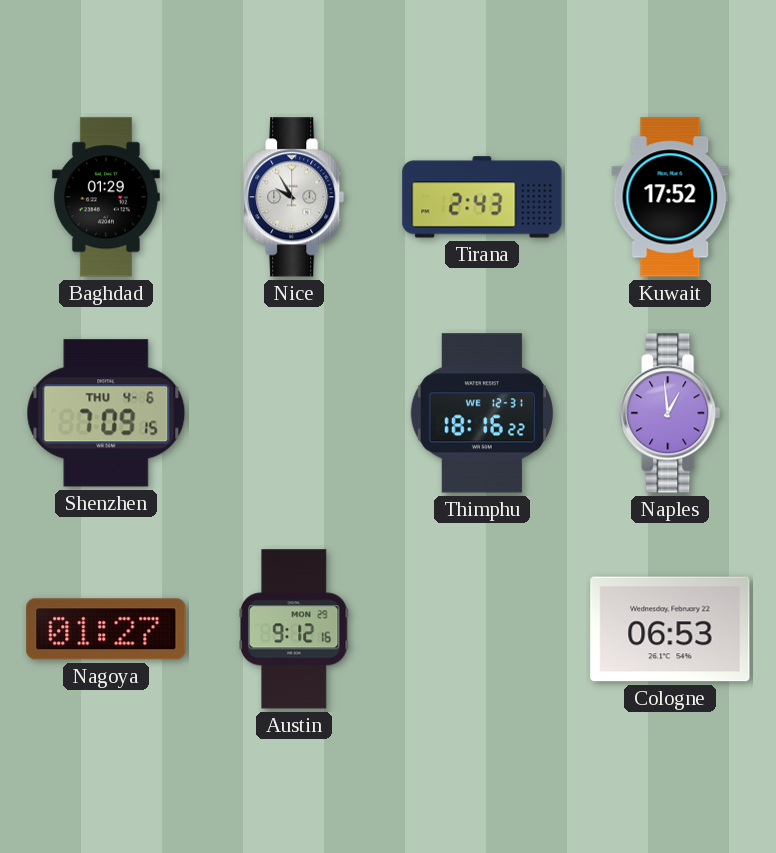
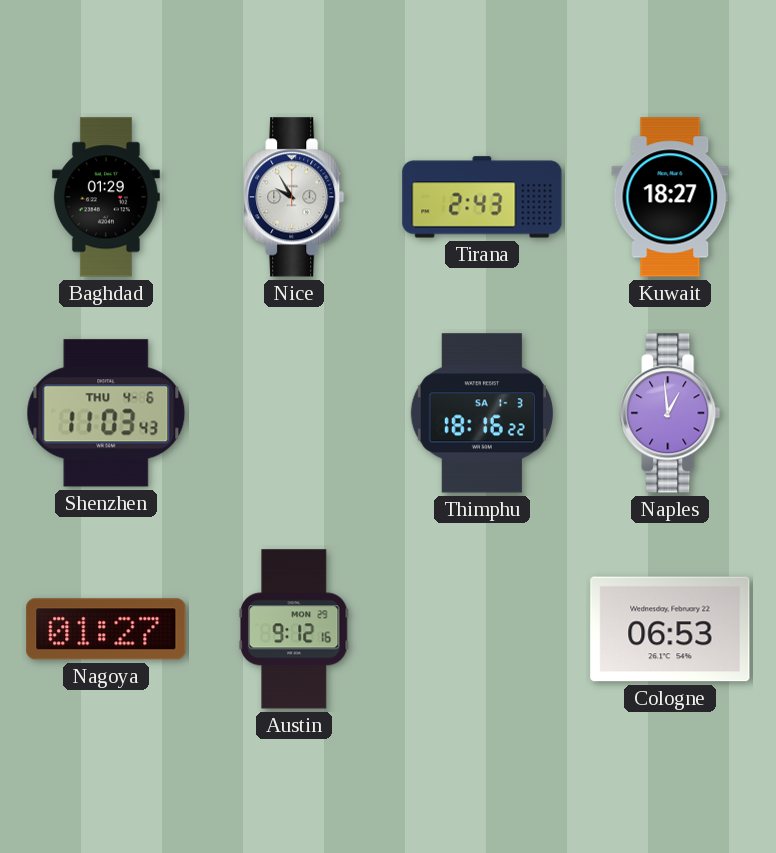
Kuwait: 17:52 -> 18:27
Shenzhen: 7:09 -> 11:03
Thimphu date: WE 12-31 -> SA 1-3
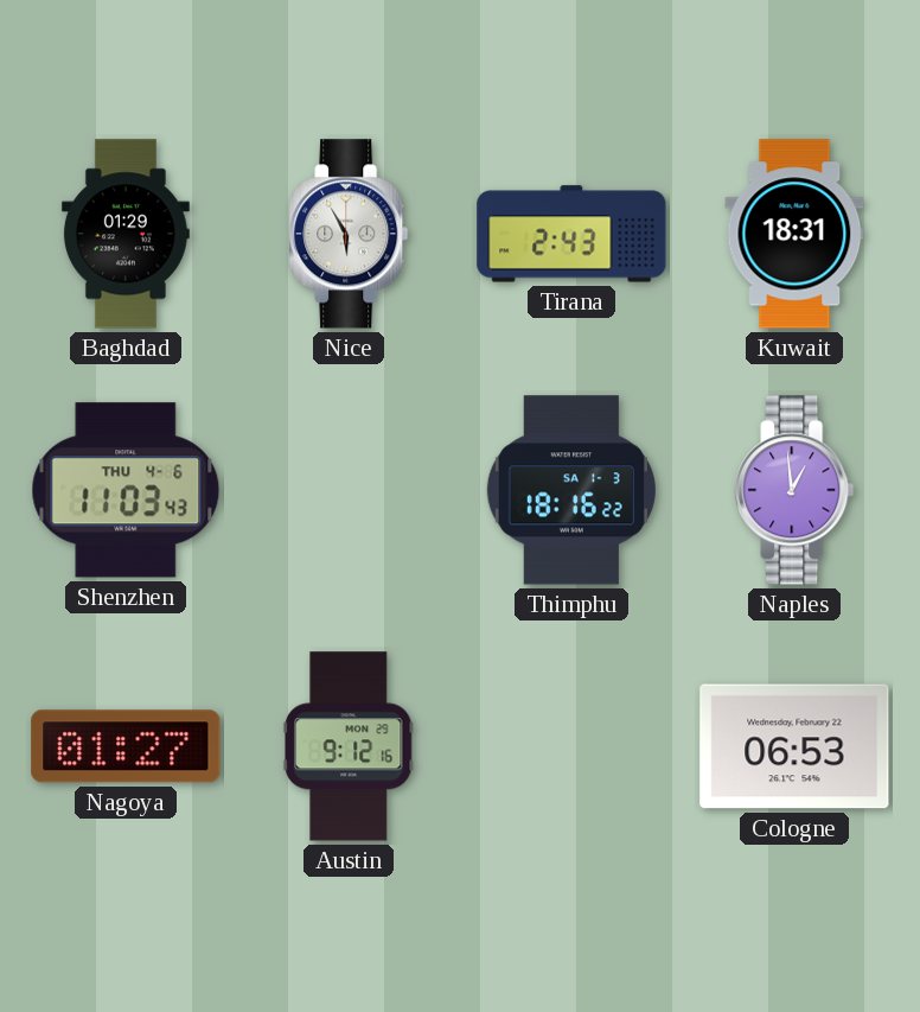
Nice: 9:55 -> 5:55
Kuwait: 18:27 -> 18:31
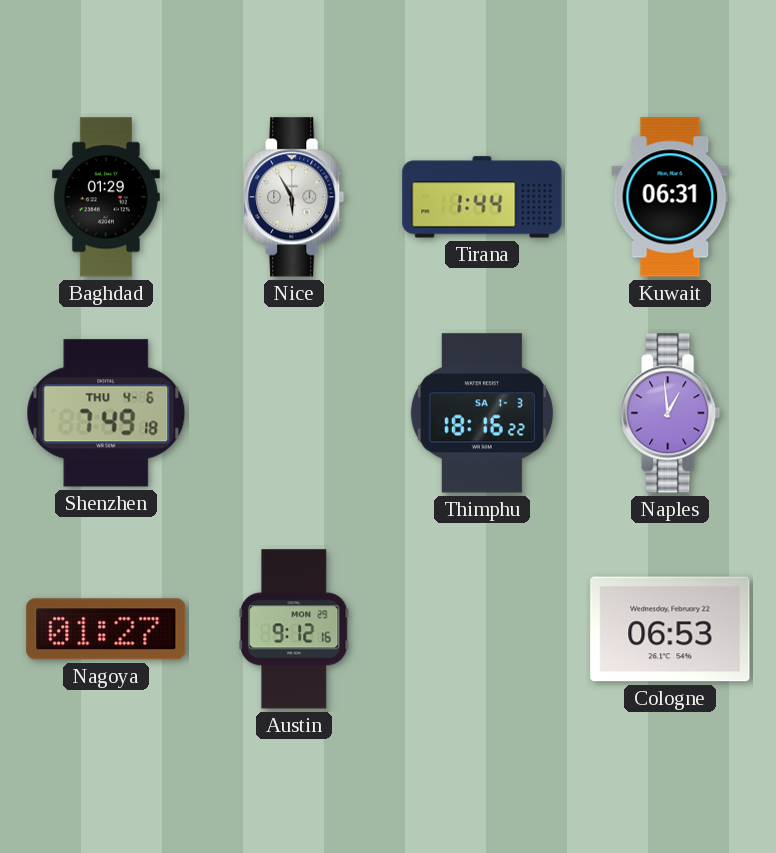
Tirana: 2:43 -> 1:44
Kuwait: 18:31 -> 06:31
Shenzhen: 11:03 -> 7:49
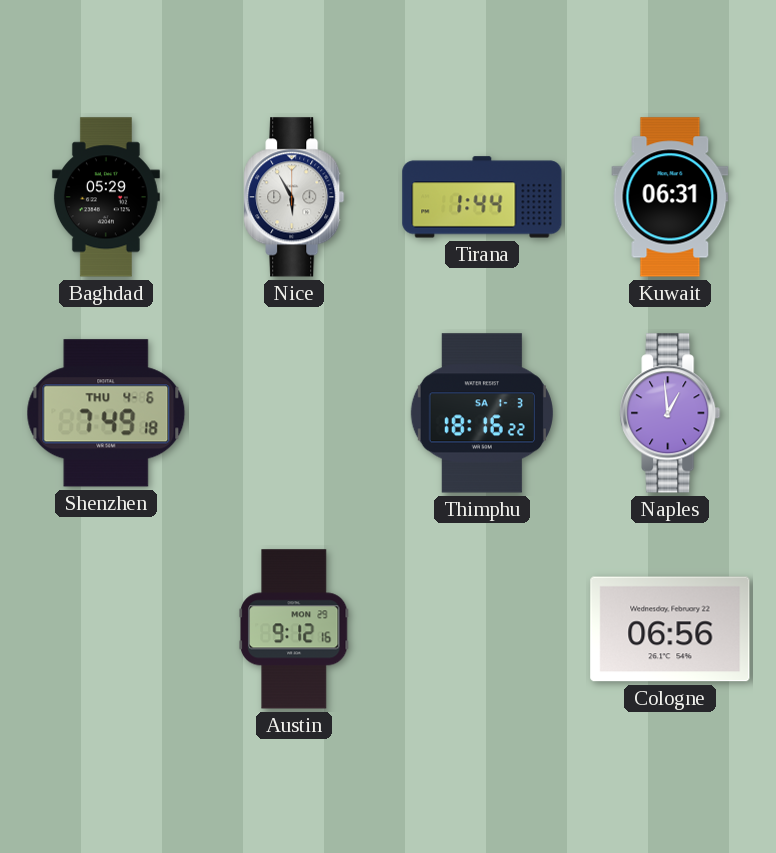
Baghdad: 01:29 -> 05:29
Nagoya: 01:27 -> none
Cologne: 06:53 -> 06:56
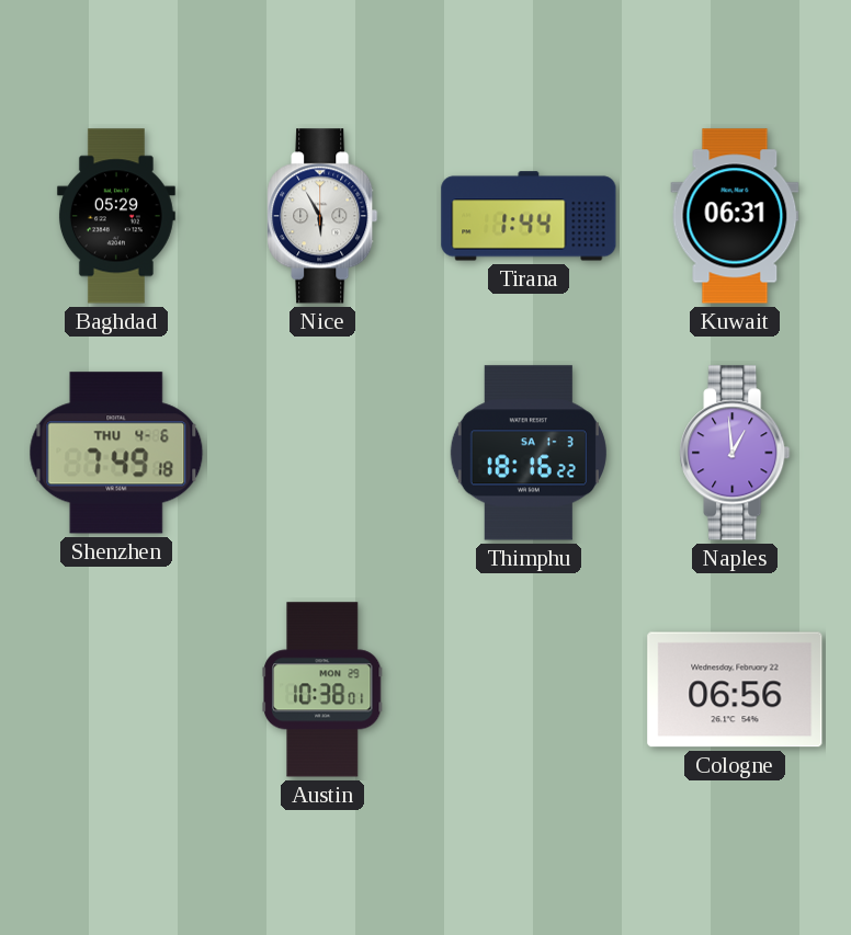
Austin: 9:12 -> 10:38
